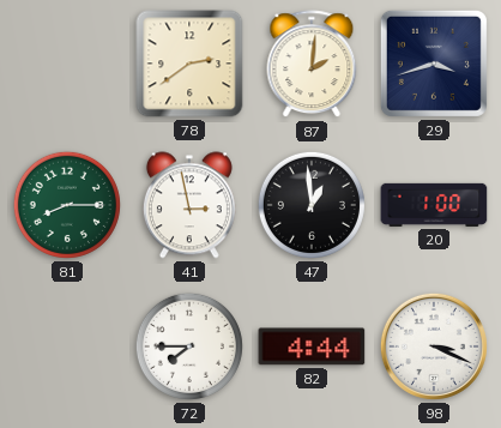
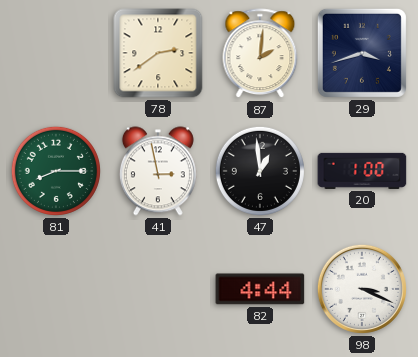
72: 7:45 -> none
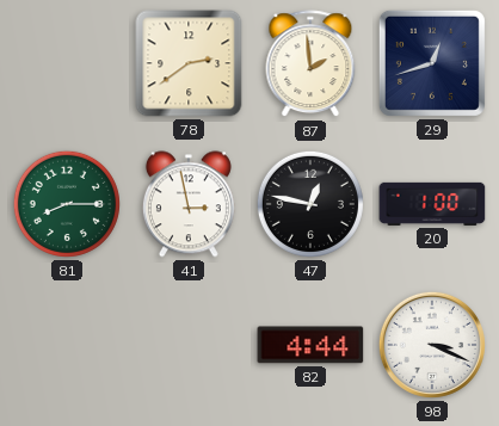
87: 2:01 -> 1:59
29: 3:42 -> 12:42
47: 12:59 -> 12:47
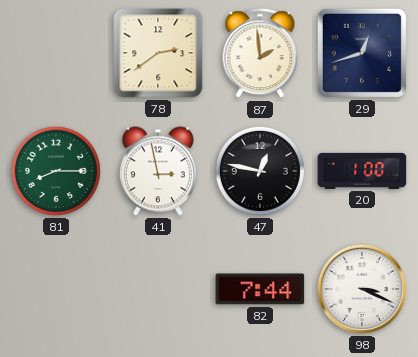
82: 4:44 -> 7:44
